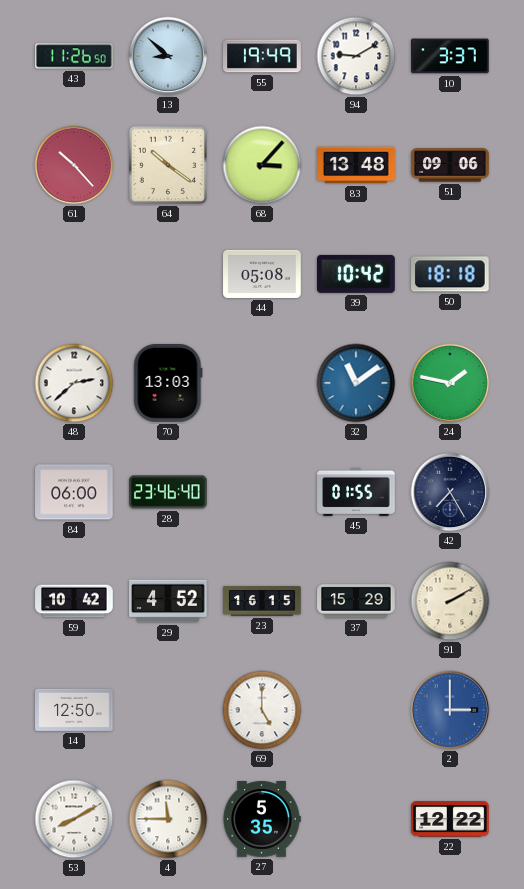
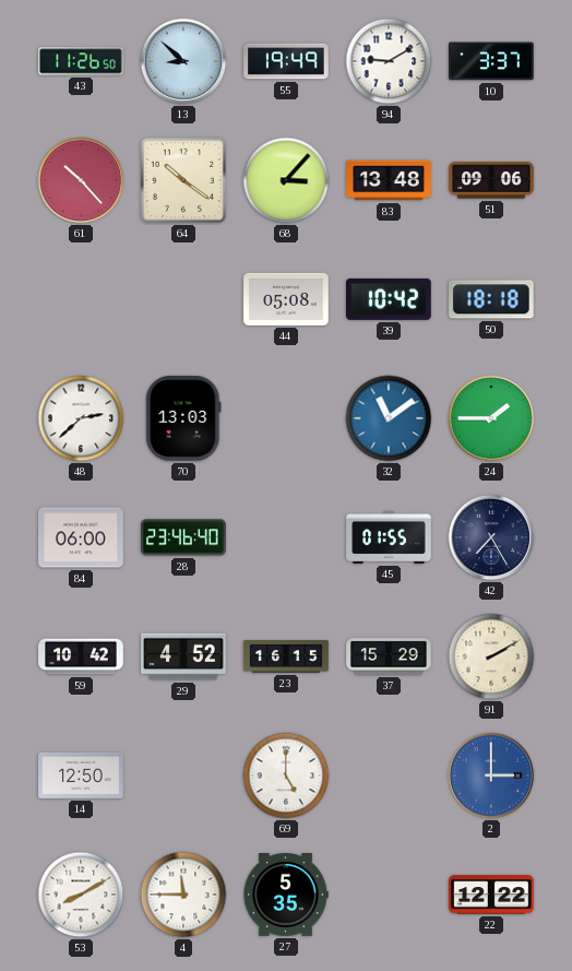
24: 1:47 -> 1:45
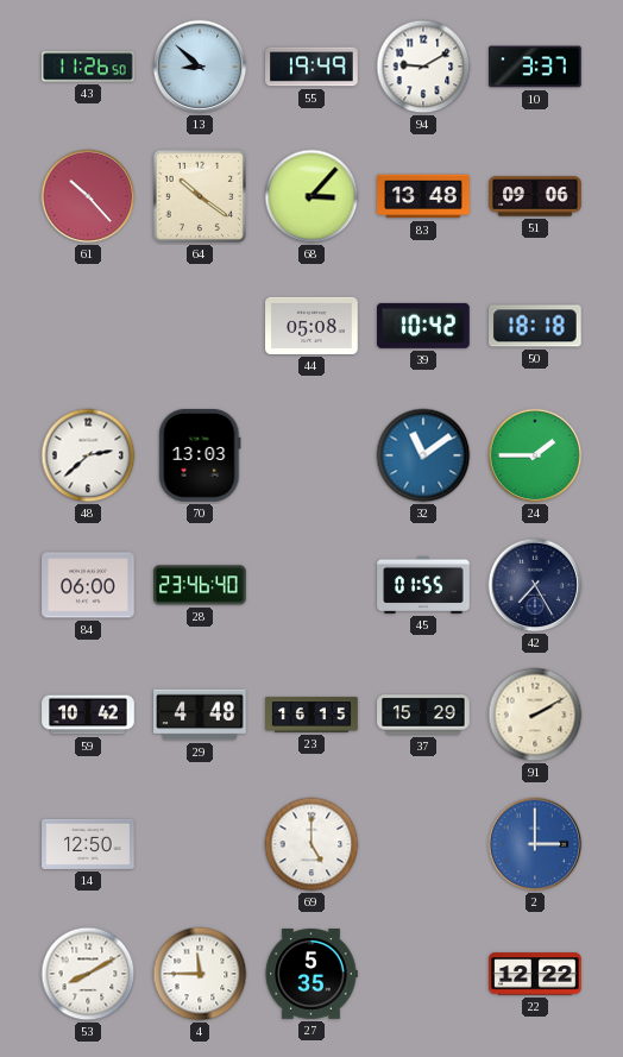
29: 4:52 -> 4:48
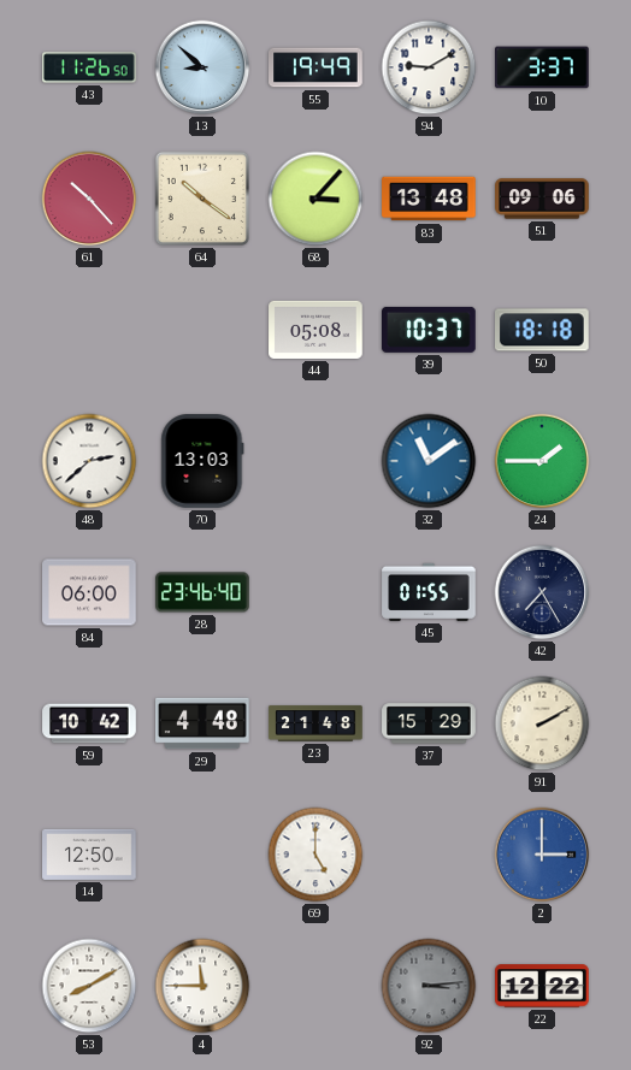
39: 10:42 -> 10:37
23: 16:15 -> 21:48
27: 5:35 -> none
92: none -> 3:14
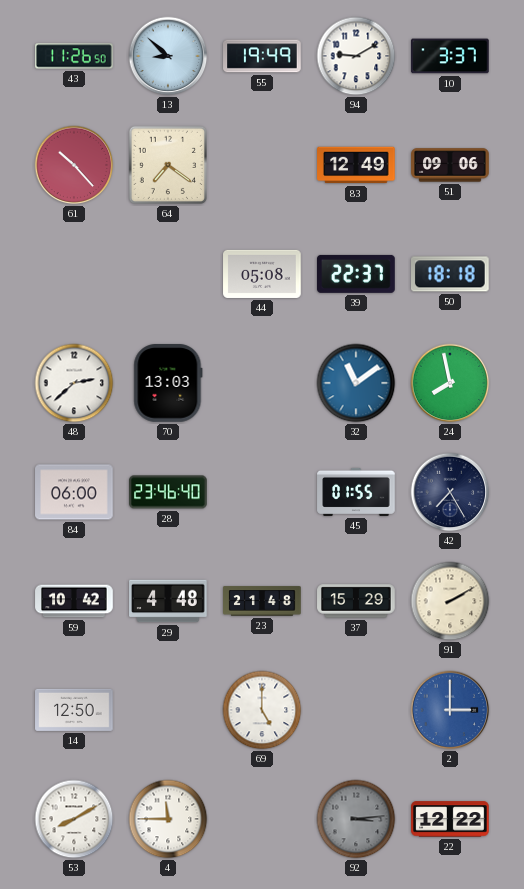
64: 10:21 -> 7:21
68: 3:07 -> none
83: 13:48 -> 12:49
39: 10:37 -> 22:37
24: 1:45 -> 7:58
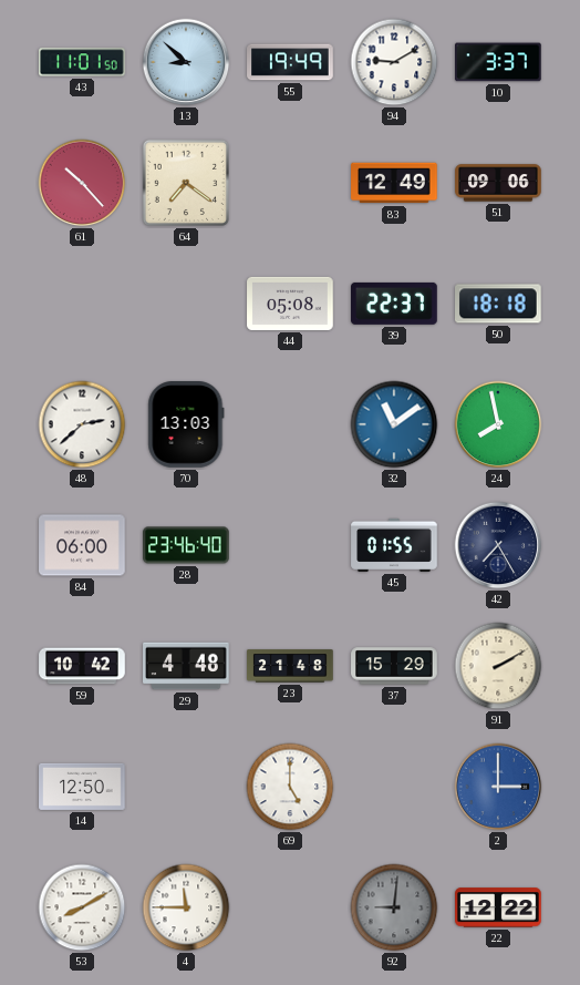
43: 11:26 -> 11:01
92: 3:14 -> 9:01
